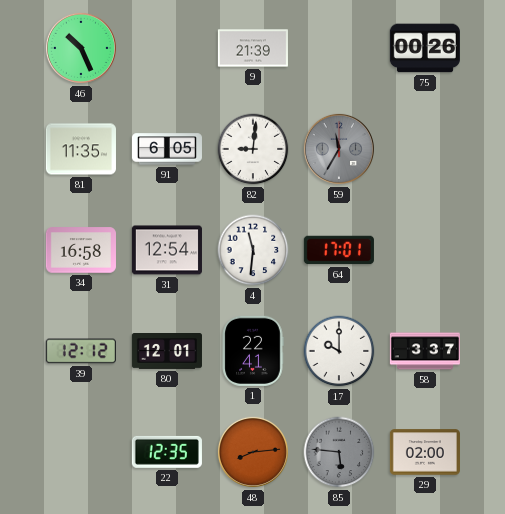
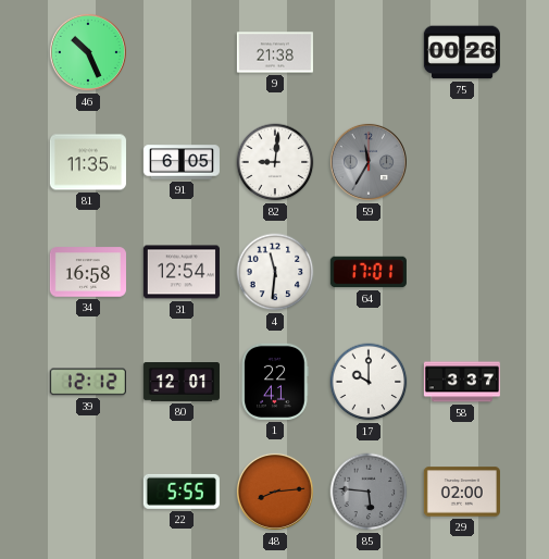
9: 21:39 -> 21:38
22: 12:35 -> 5:55
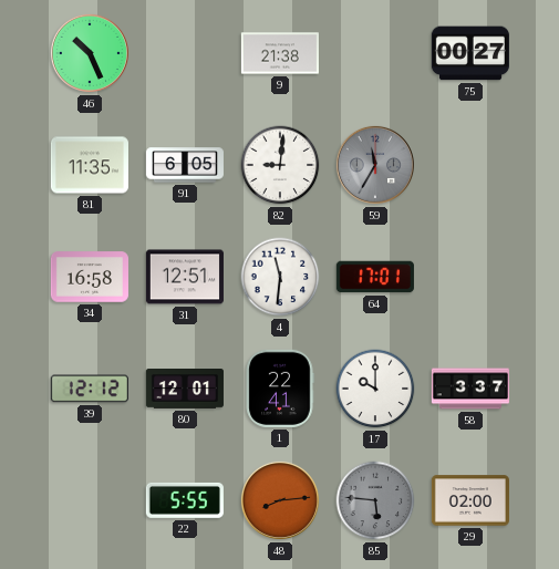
75: 00:26 -> 00:27
31: 12:54 -> 12:51
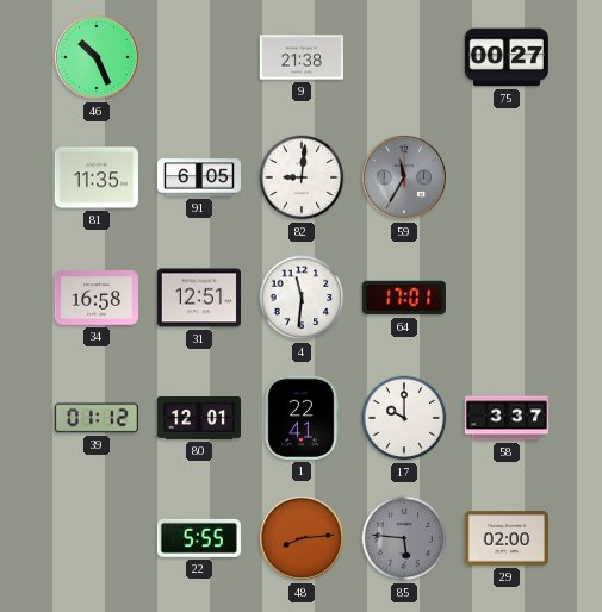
39: 12:12 -> 01:12
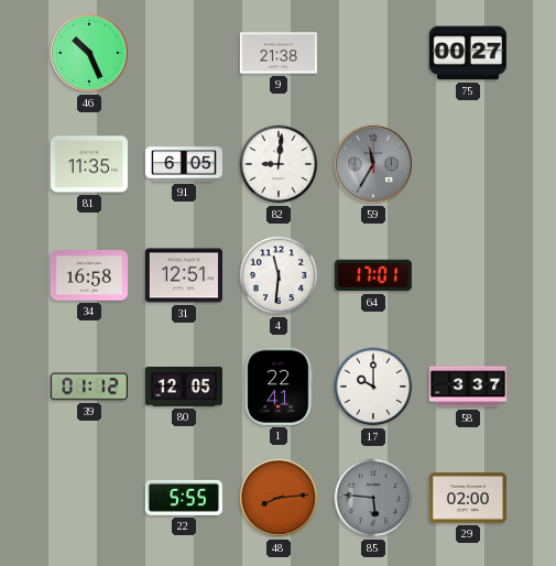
80: 12:01 -> 12:05
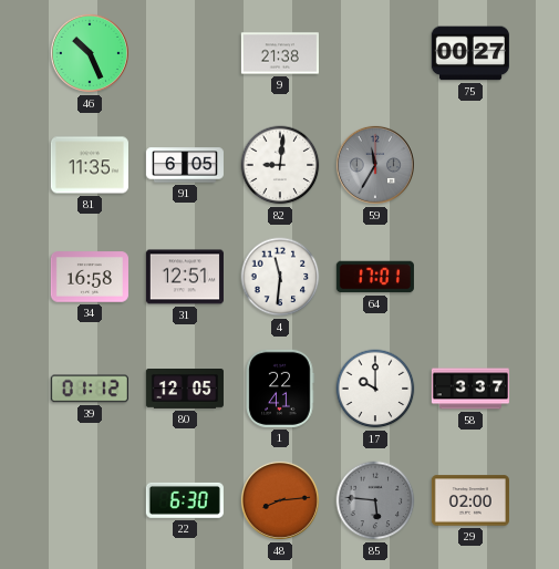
22: 5:55 -> 6:30
